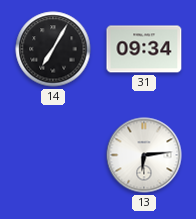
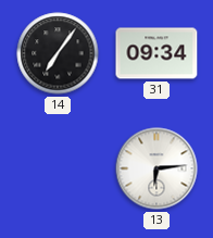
14: 7:05 -> 7:06
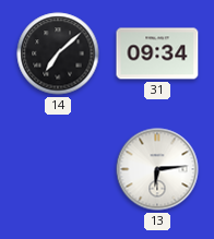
14: 7:06 -> 7:08
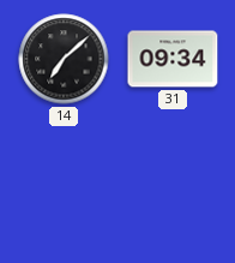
13: 6:14 -> none
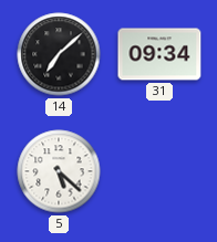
5: none -> 5:22
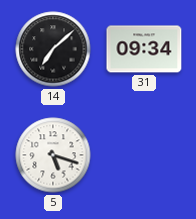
5: 5:22 -> 5:18
